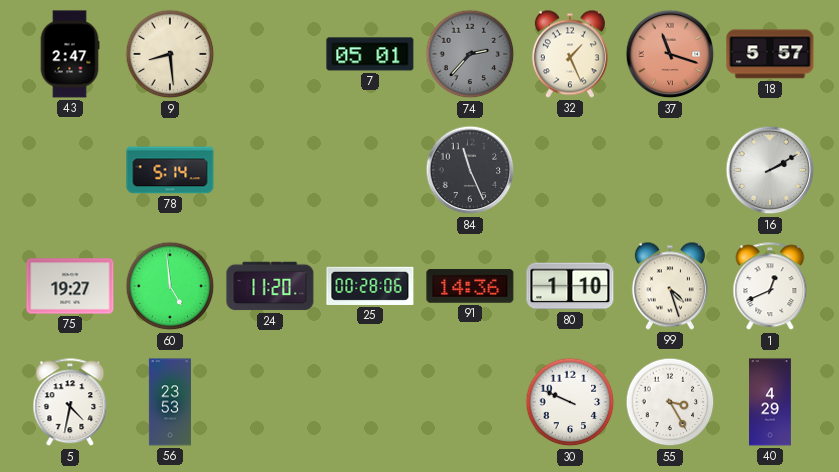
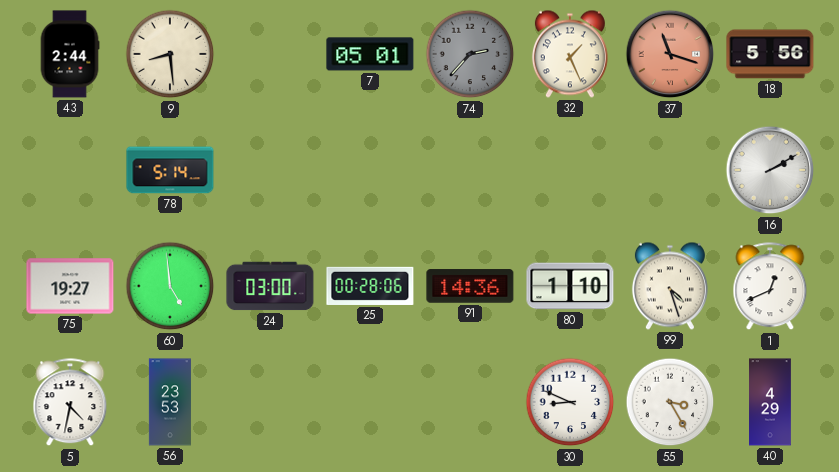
43: 2:47 -> 2:44
18: 5:57 -> 5:56
84: 11:26 -> none
24: 11:20 -> 03:00
30: 9:49 -> 8:49
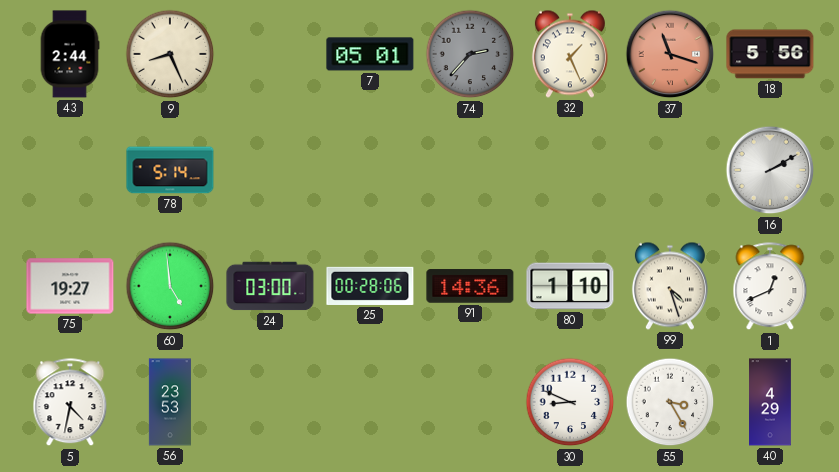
9: 8:29 -> 8:26
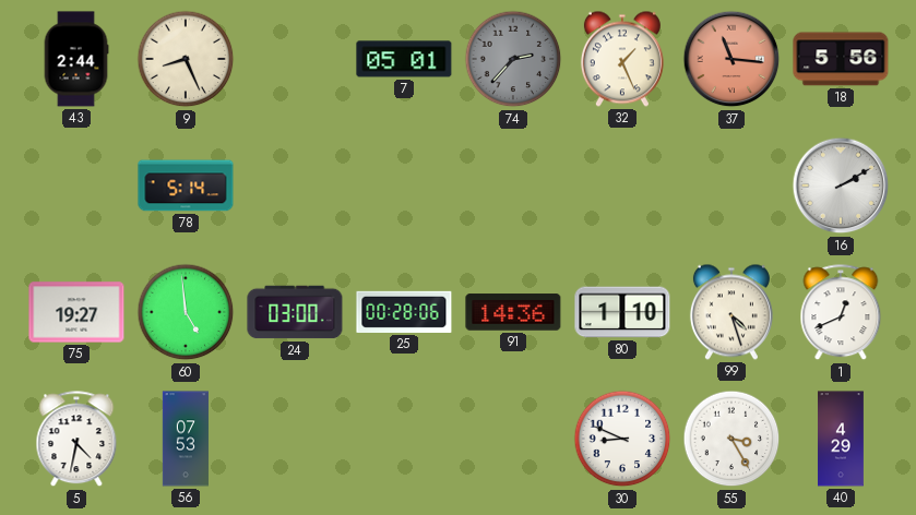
37: 11:18 -> 11:16
56: 23:53 -> 07:53
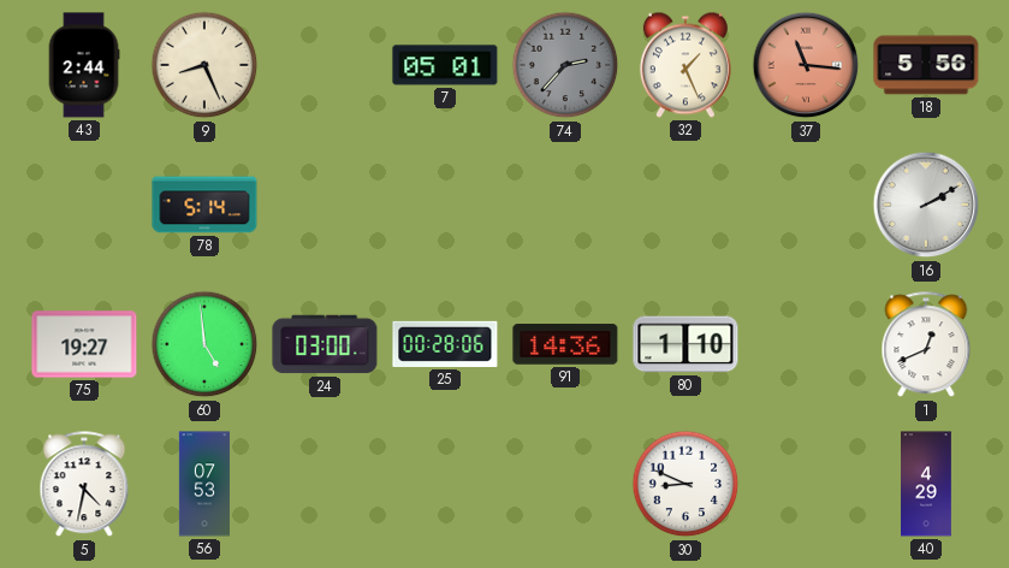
99: 4:27 -> none
55: 3:25 -> none
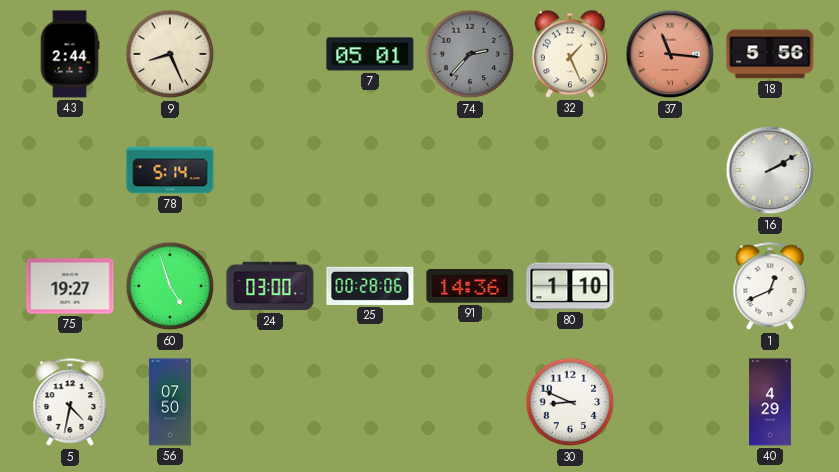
60: 4:59 -> 4:57
56: 07:53 -> 07:50
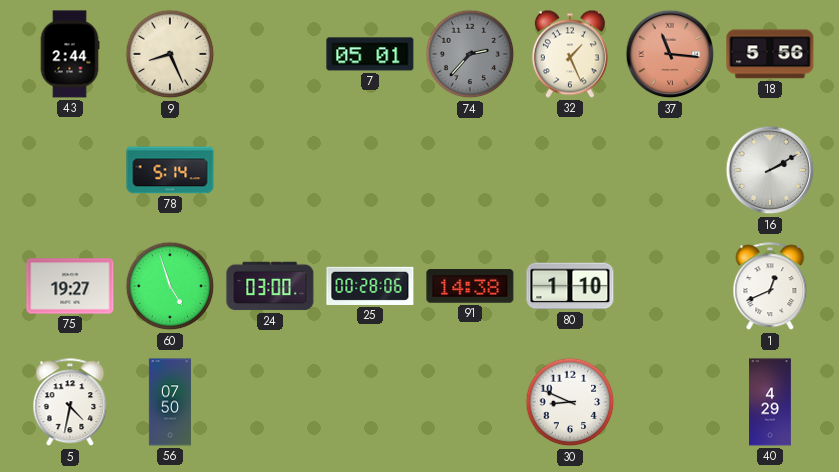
91: 14:36 -> 14:38
